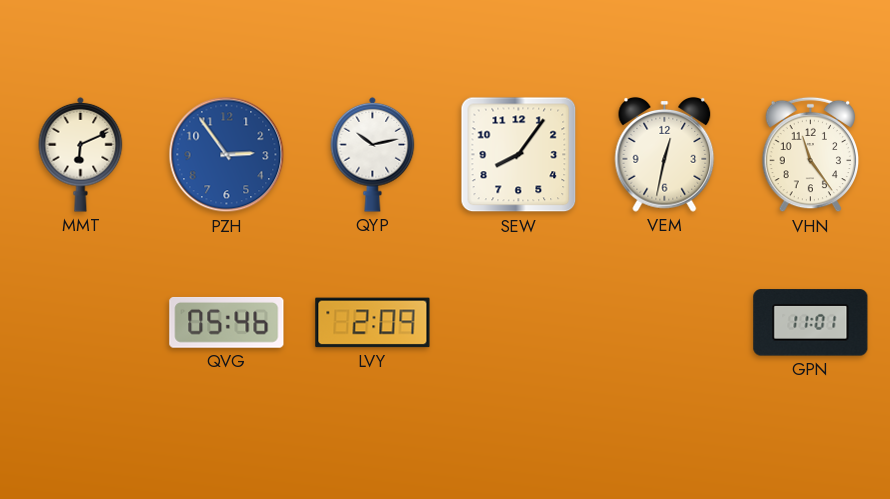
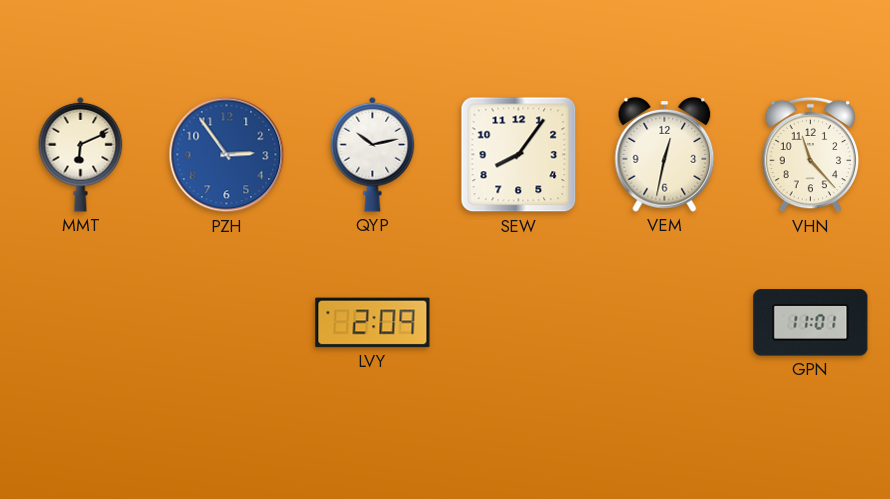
VHN: 11:24 -> 11:23
QVG: 05:46 -> none
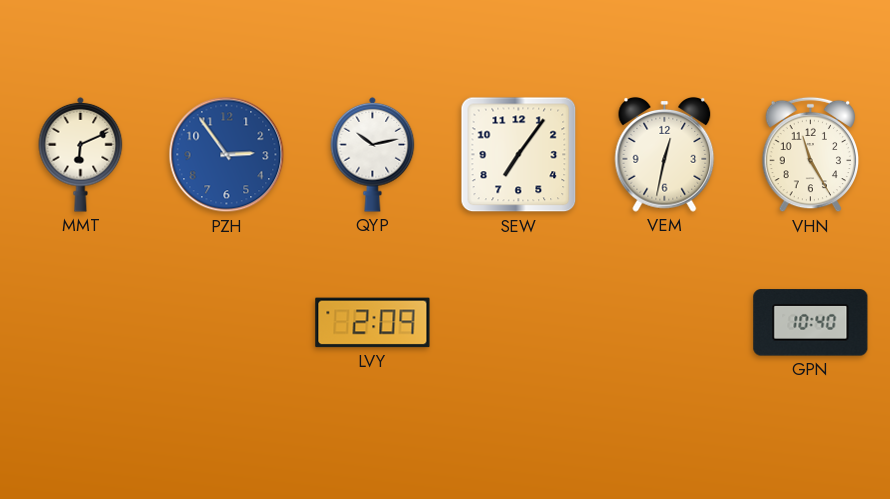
SEW: 8:06 -> 7:06
VHN: 11:23 -> 11:25
GPN: 11:01 -> 10:40
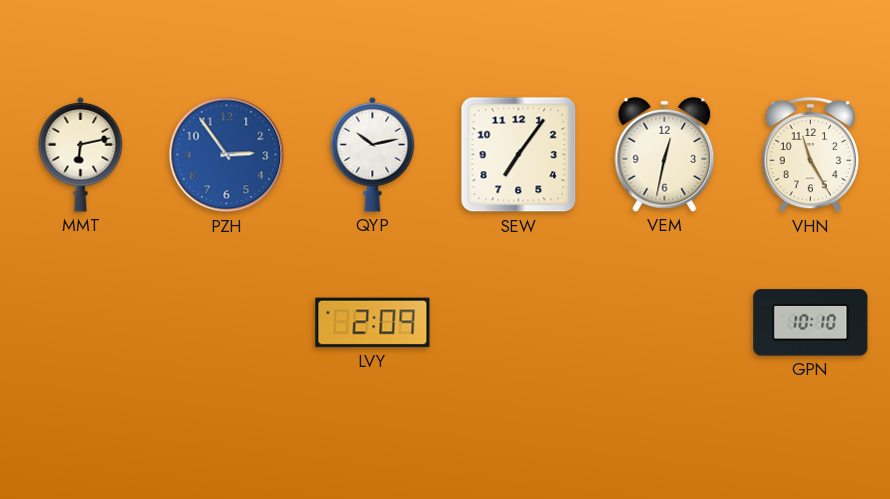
MMT: 6:11 -> 6:13
GPN: 10:40 -> 10:10
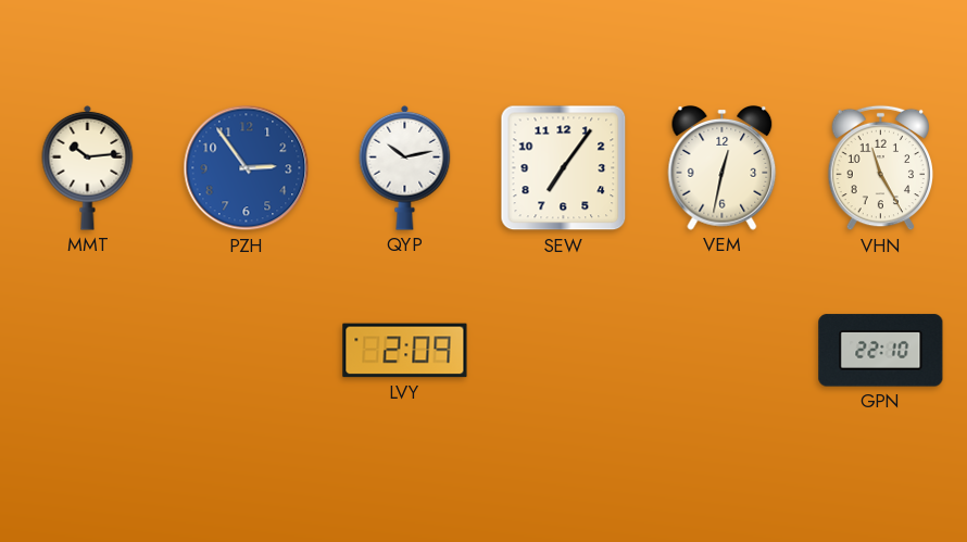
MMT: 6:13 -> 10:14
GPN: 10:10 -> 22:10
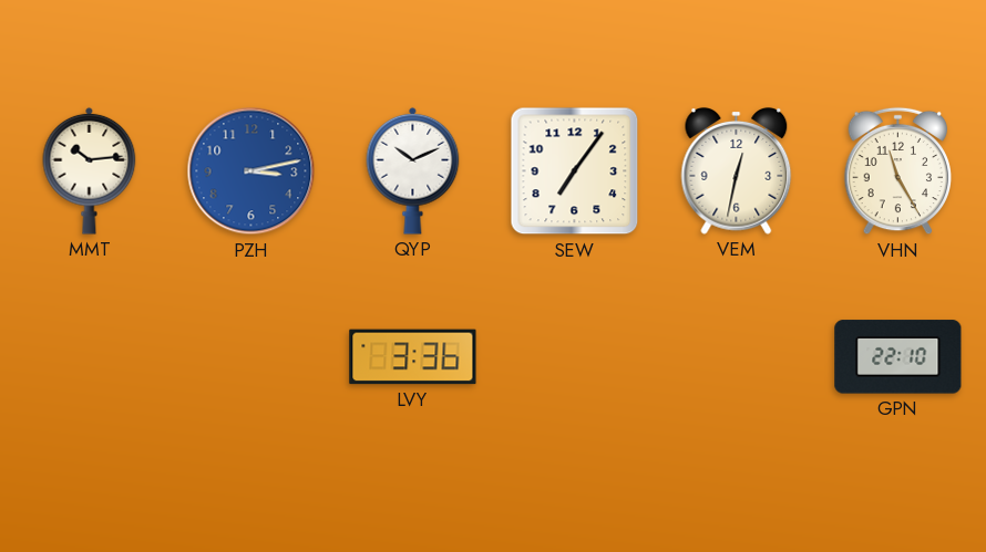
PZH: 2:54 -> 3:13
QYP: 10:13 -> 10:11
LVY: 2:09 -> 3:36
